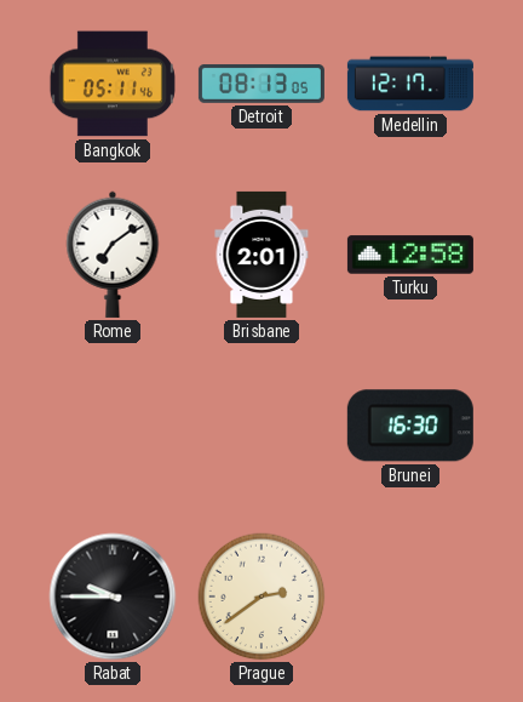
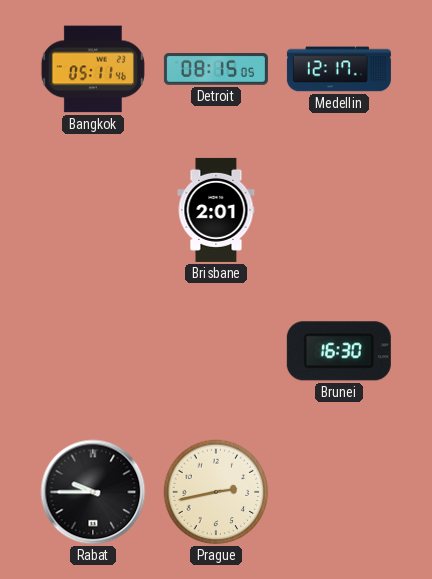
Detroit: 08:13 -> 08:15
Rome: 7:09 -> none
Turku: 12:58 -> none
Prague: 2:39 -> 2:43
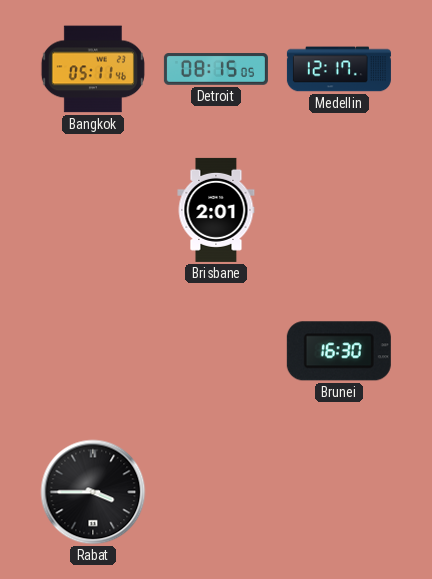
Rabat: 9:45 -> 3:45
Prague: 2:43 -> none
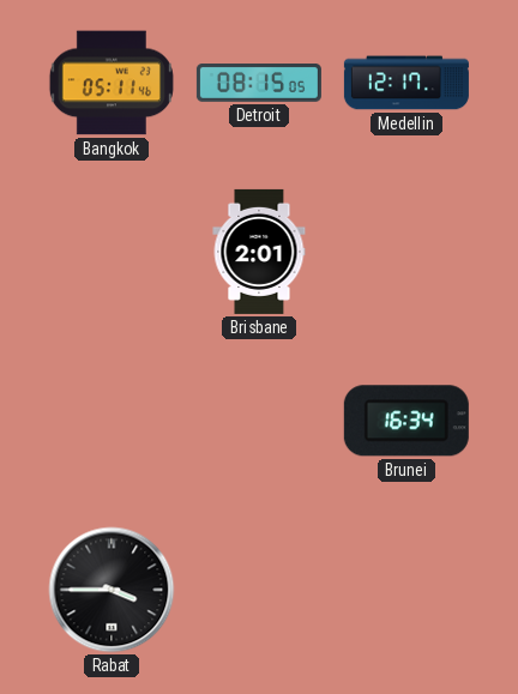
Brunei: 16:30 -> 16:34
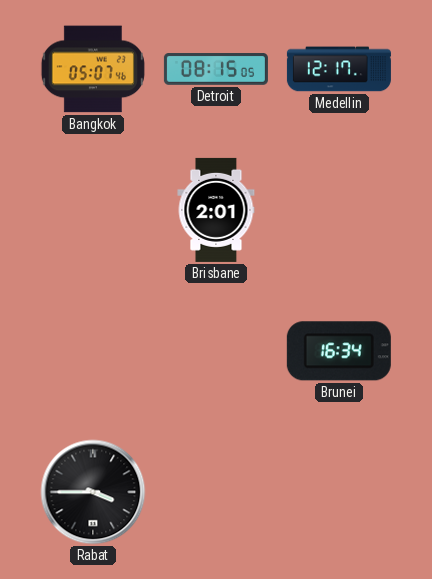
Bangkok: 05:11 -> 05:07
